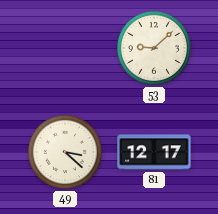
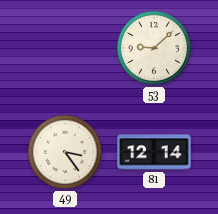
49: 3:22 -> 3:24
81: 12:17 -> 12:14
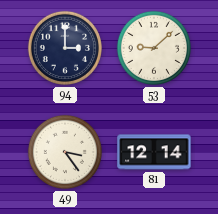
94: none -> 3:00
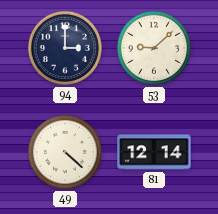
49: 3:24 -> 4:22
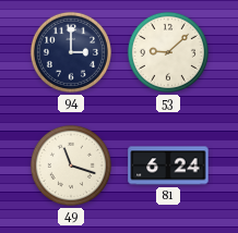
49: 4:22 -> 11:18
81: 12:14 -> 6:24
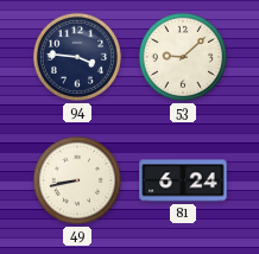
94: 3:00 -> 3:46
49: 11:18 -> 8:43
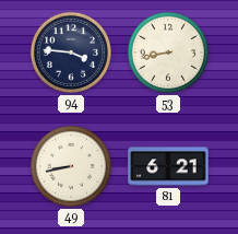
53: 9:08 -> 8:43
81: 6:24 -> 6:21
